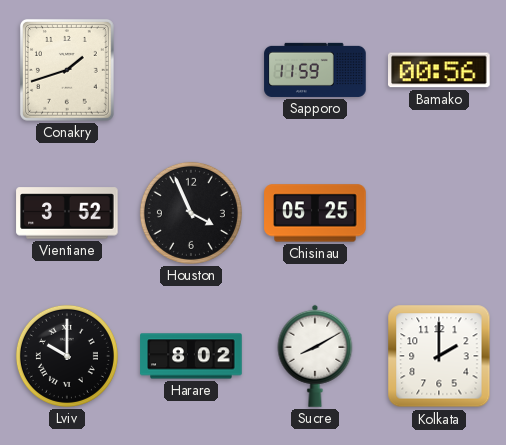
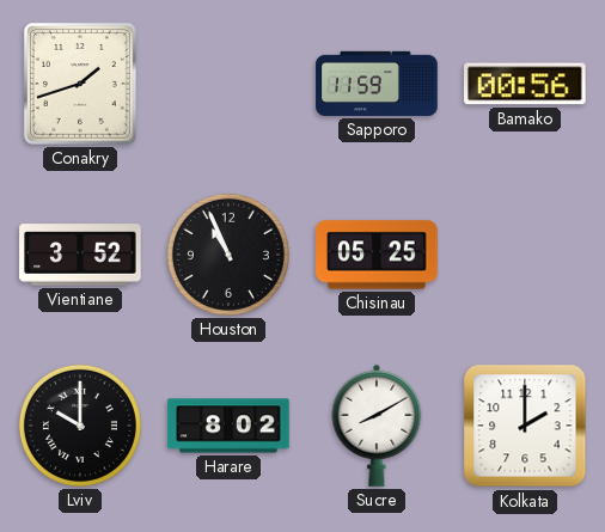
Houston: 3:56 -> 10:56
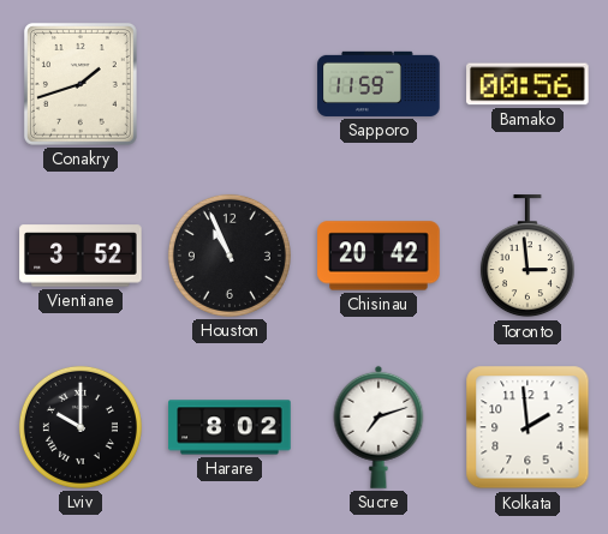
Chisinau: 05:25 -> 20:42
Toronto: none -> 2:59
Sucre: 8:10 -> 7:12
Kolkata: 2:00 -> 1:59
